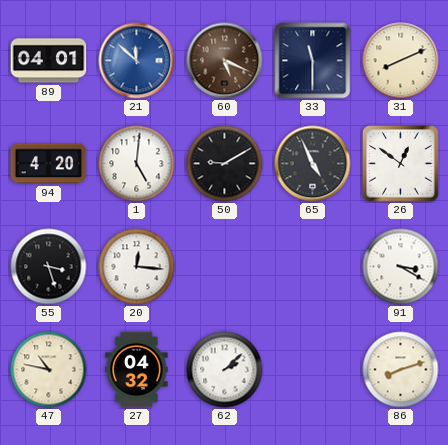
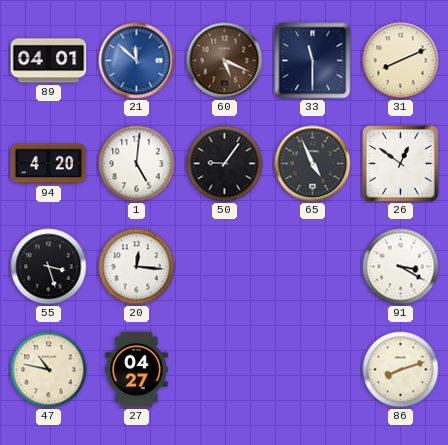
50: 9:10 -> 9:06
27: 04:32 -> 04:27
62: 2:08 -> none
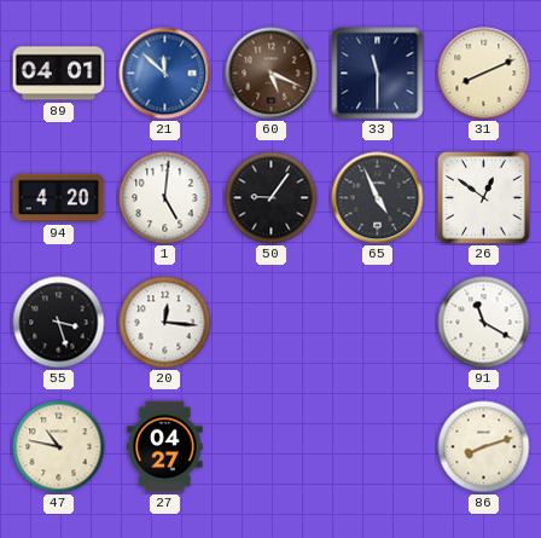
91: 3:20 -> 11:20
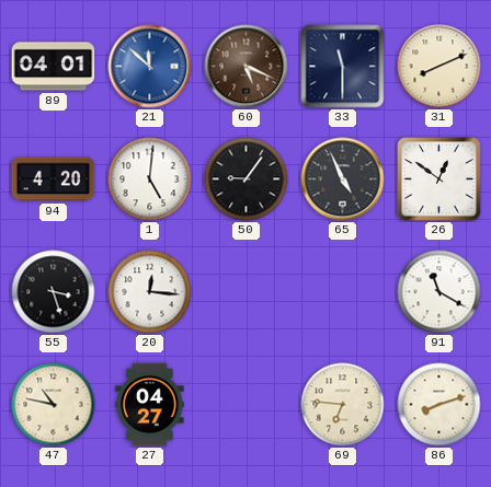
69: none -> 6:46
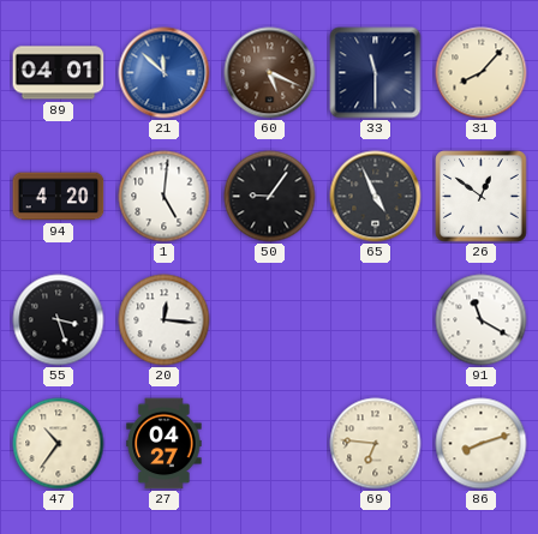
31: 8:11 -> 8:07
47: 10:47 -> 10:36
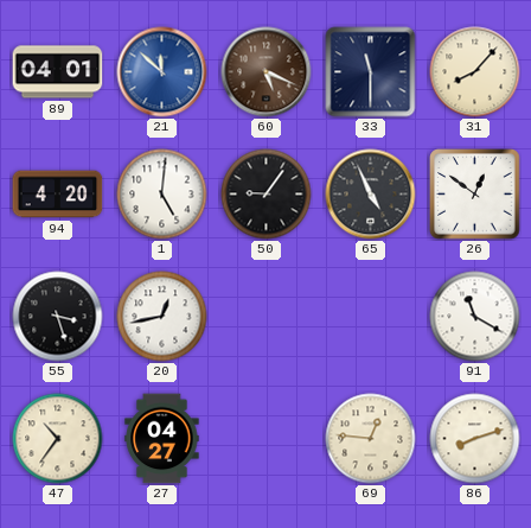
20: 12:16 -> 12:43
69: 6:46 -> 12:46
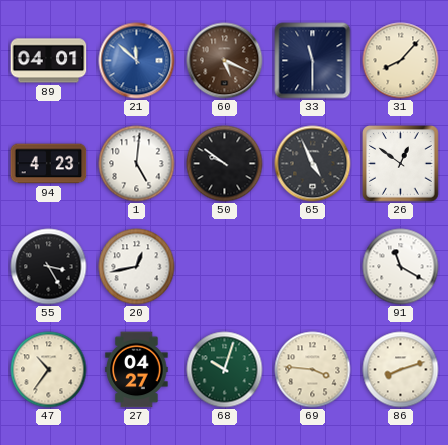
94: 4:20 -> 4:23
50: 9:06 -> 9:51
55: 3:27 -> 3:25
68: none -> 10:03
69: 12:46 -> 3:46
